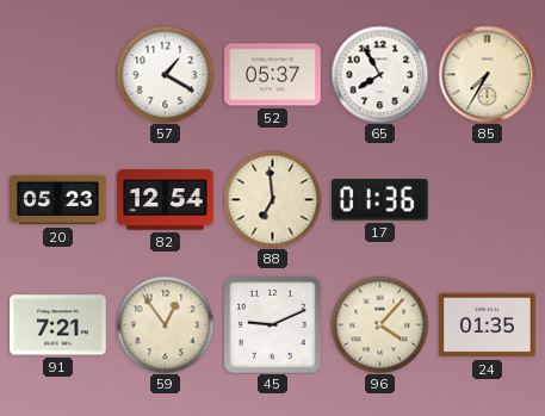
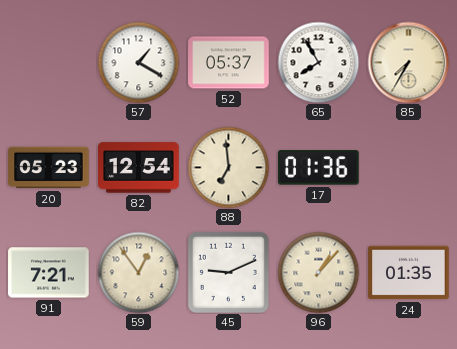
96: 4:07 -> 1:07
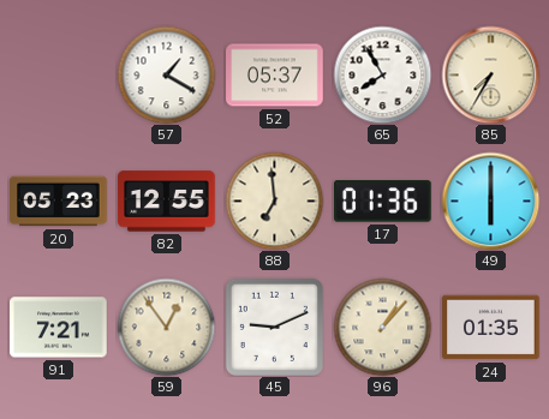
82: 12:54 -> 12:55
49: none -> 6:00
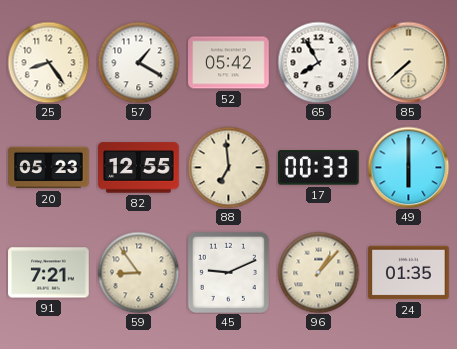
25: none -> 8:24
52: 05:37 -> 05:42
85: 7:35 -> 7:38
17: 01:36 -> 00:33
59: 12:54 -> 8:54
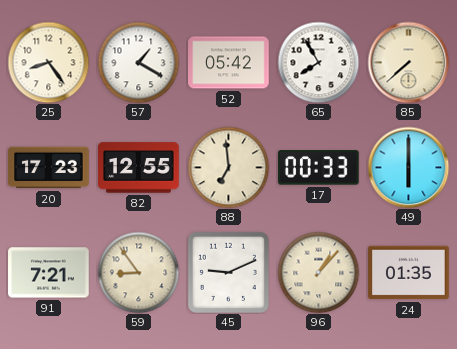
20: 05:23 -> 17:23
